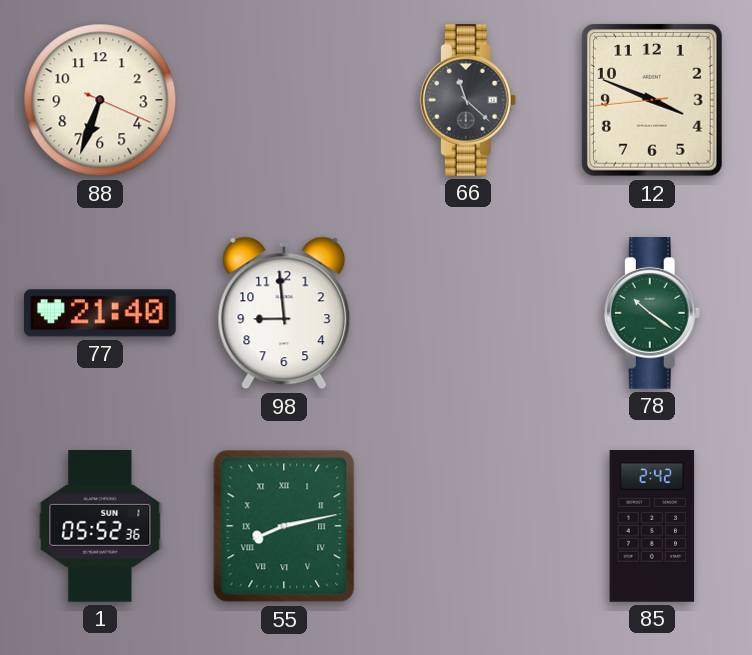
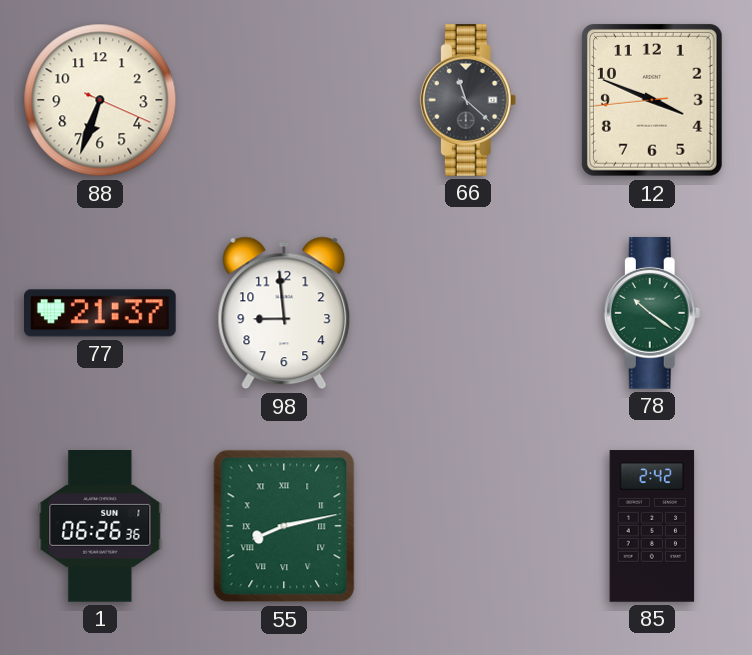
77: 21:40 -> 21:37
1: 05:52 -> 06:26
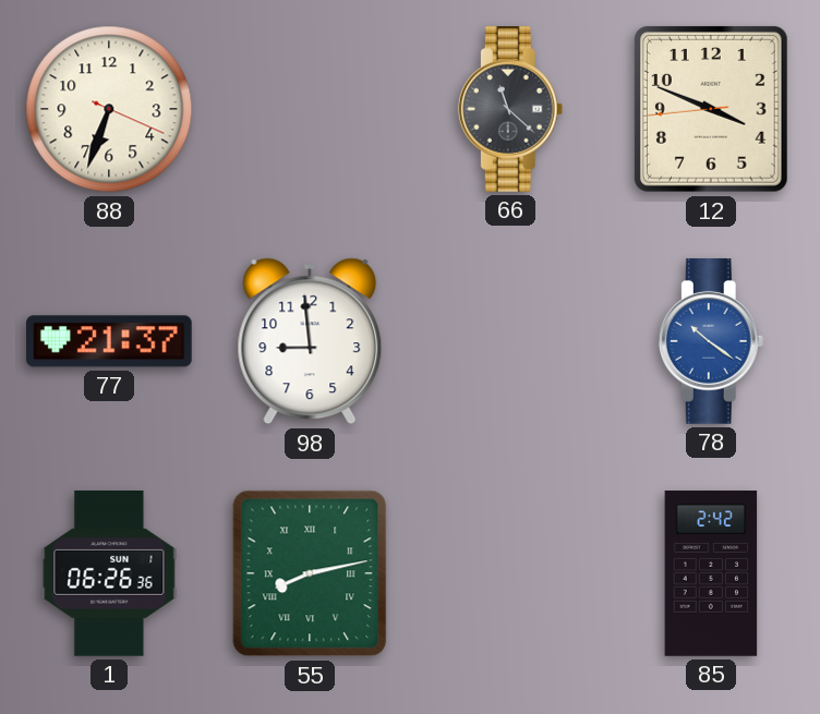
78 dial: green -> blue
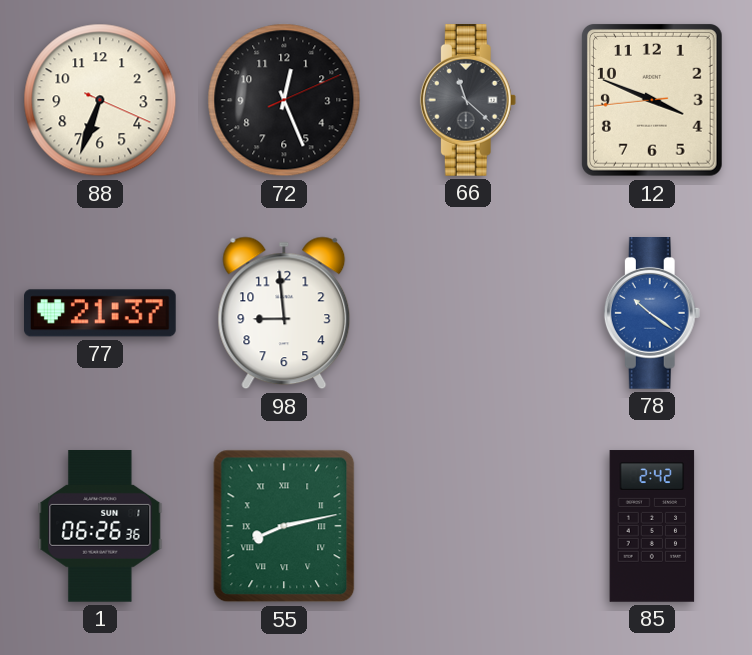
72: none -> 12:26
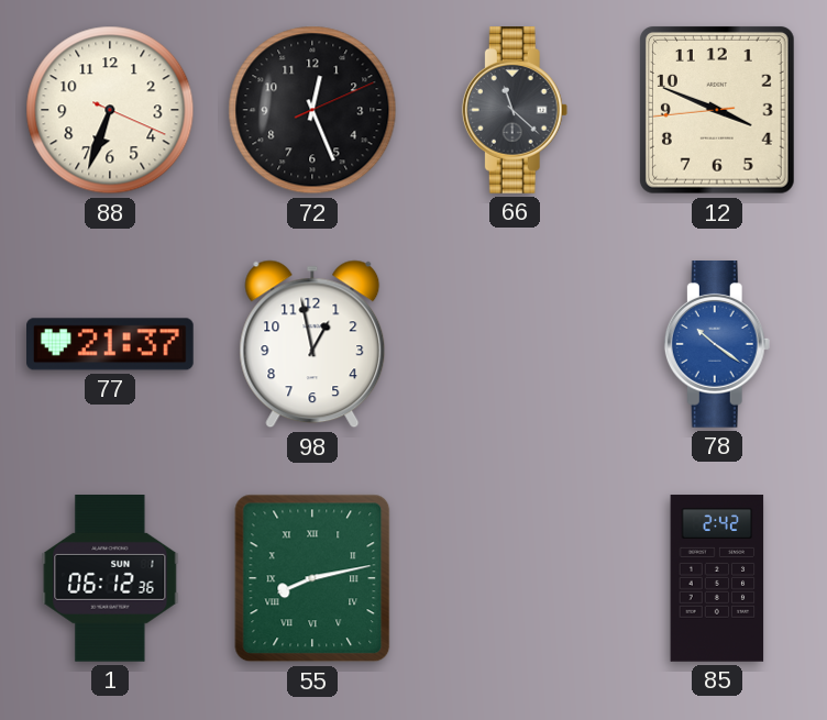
98: 8:59 -> 12:58
1: 06:26 -> 06:12
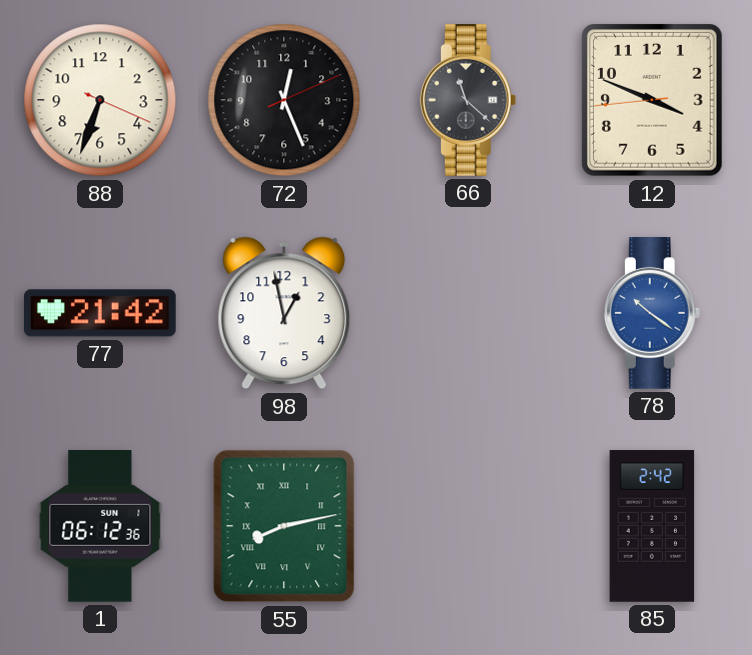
77: 21:37 -> 21:42
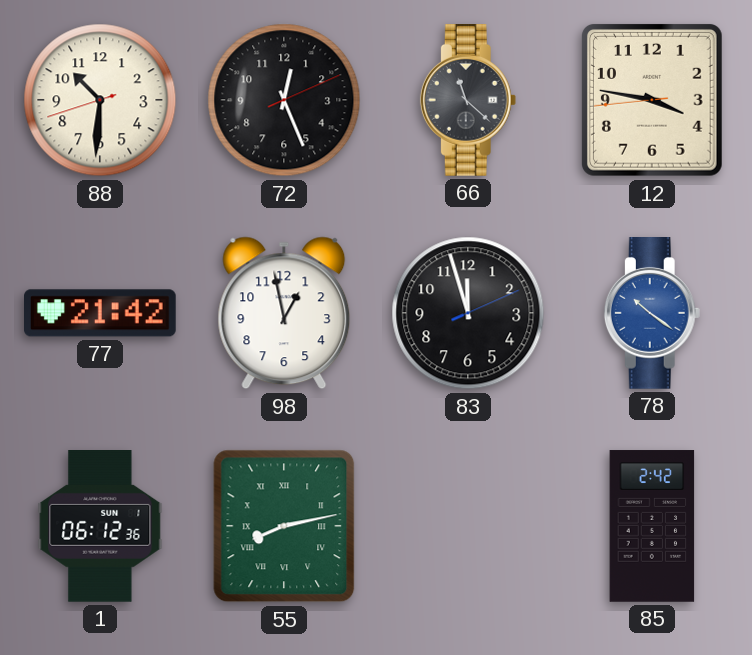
88: 6:33 -> 10:30
12: 3:48 -> 3:46
83: none -> 11:57
